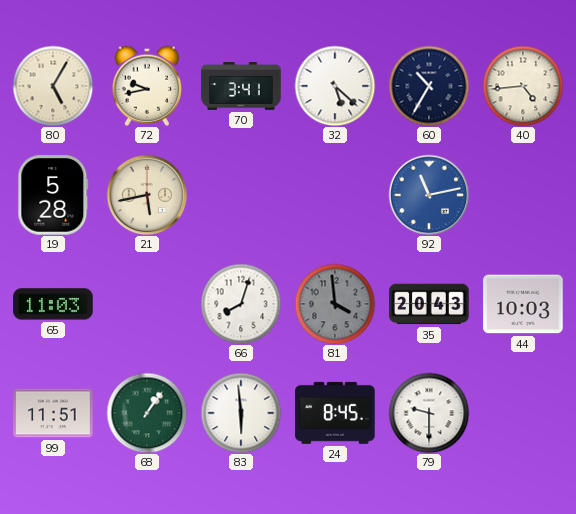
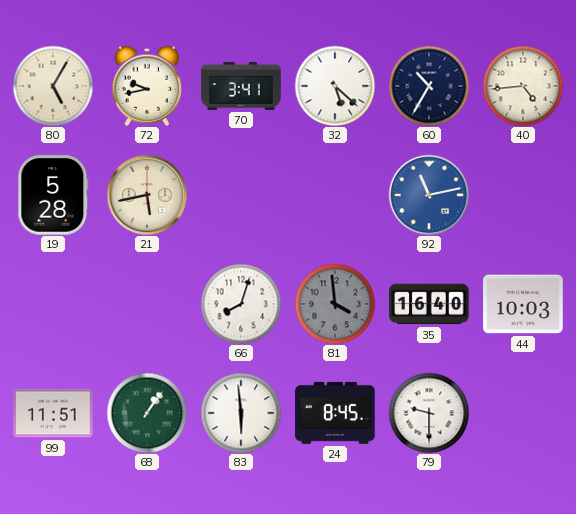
65: 11:03 -> none
35: 20:43 -> 16:40
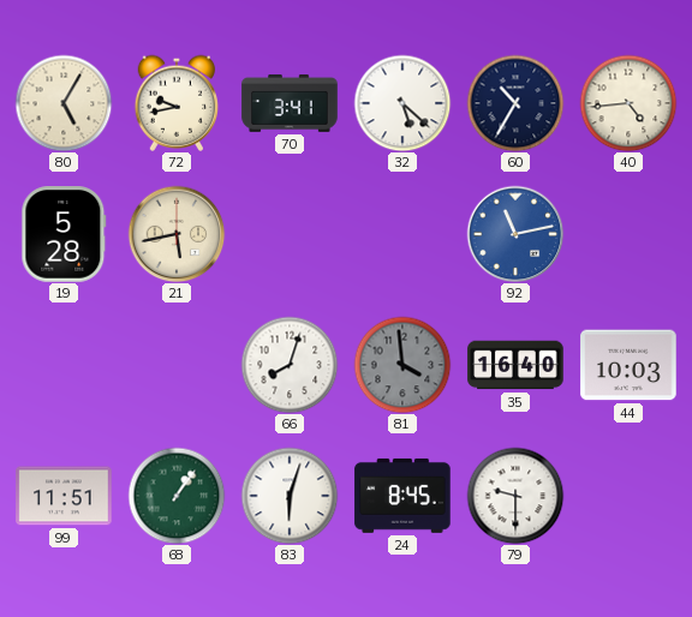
83: 5:59 -> 6:03
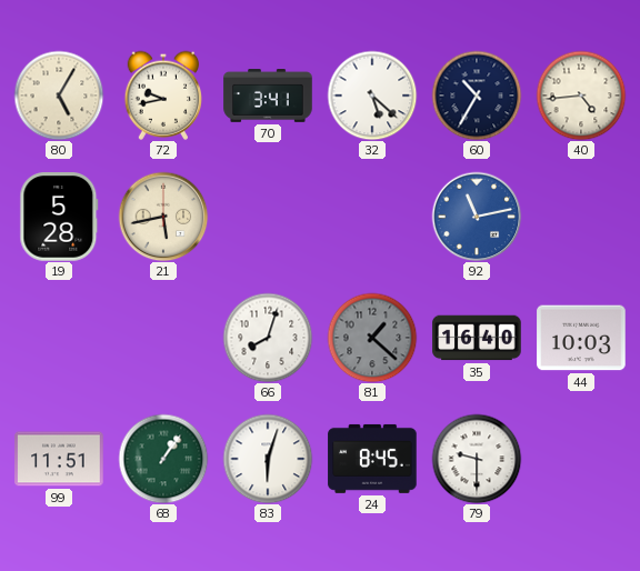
81: 3:59 -> 1:22
